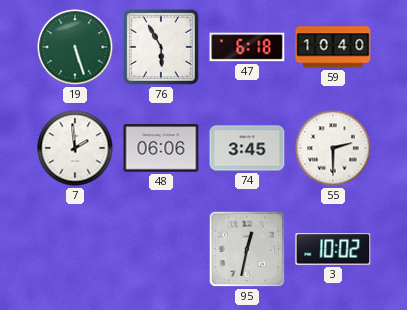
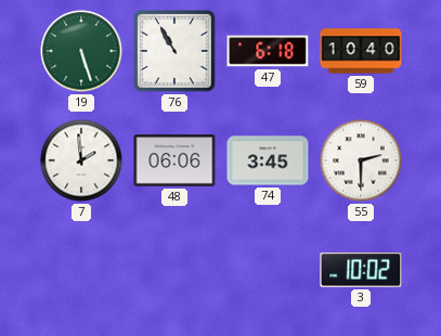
76: 5:55 -> 10:55
95: 12:32 -> none
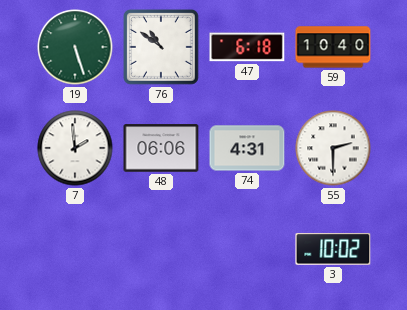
76: 10:55 -> 10:51
74: 3:45 -> 4:31
